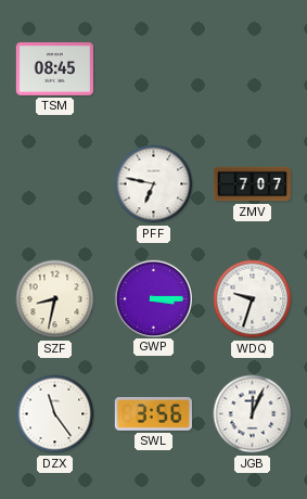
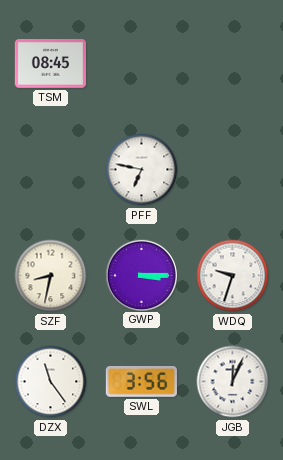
ZMV: 7:07 -> none
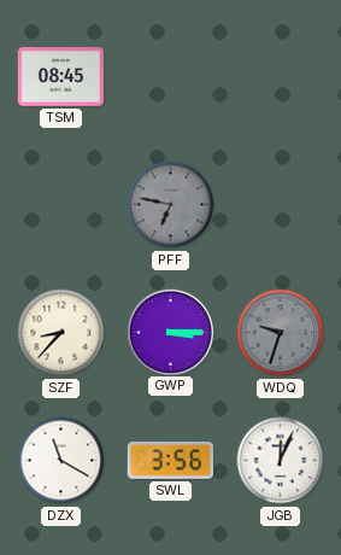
PFF dial: white -> grey
SZF: 8:32 -> 8:37
WDQ dial: white -> grey
DZX: 11:24 -> 11:20
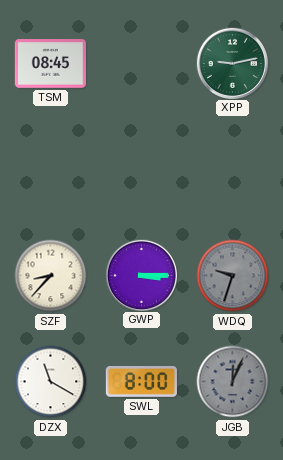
XPP: none -> 9:13
PFF: 6:47 -> none
SWL: 3:56 -> 8:00
JGB dial: white -> grey
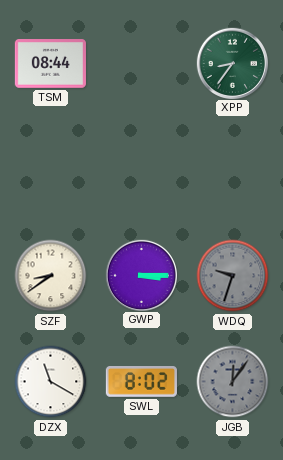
TSM: 08:45 -> 08:44
XPP: 9:13 -> 8:36
SZF: 8:37 -> 8:39
SWL: 8:00 -> 8:02
JGB: 12:04 -> 12:06
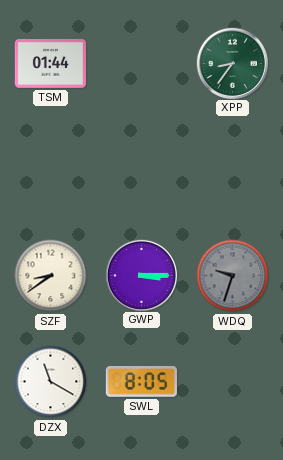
TSM: 08:44 -> 01:44
SWL: 8:02 -> 8:05
JGB: 12:06 -> none
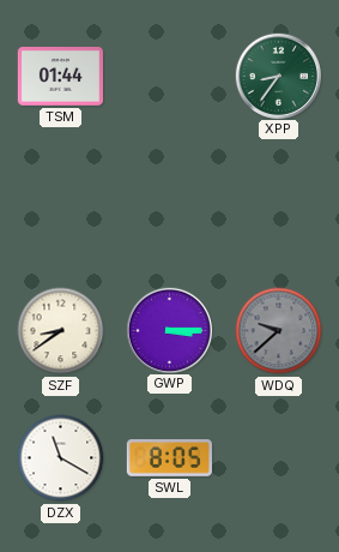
WDQ: 9:33 -> 9:38
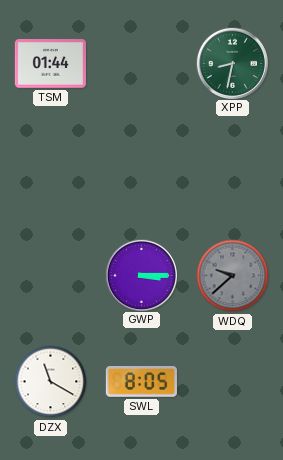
XPP: 8:36 -> 8:32
SZF: 8:39 -> none
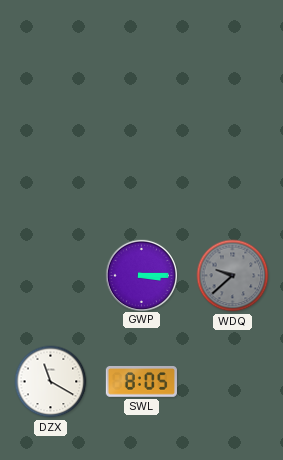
TSM: 01:44 -> none
XPP: 8:32 -> none
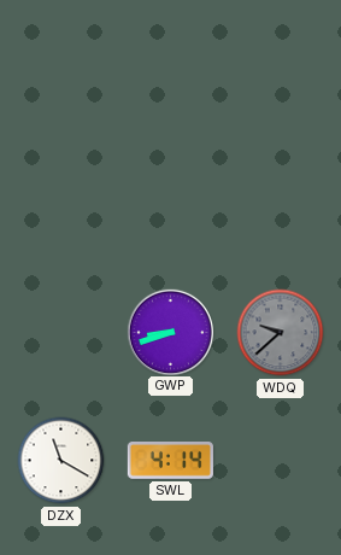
GWP: 3:15 -> 8:42
SWL: 8:05 -> 4:14
